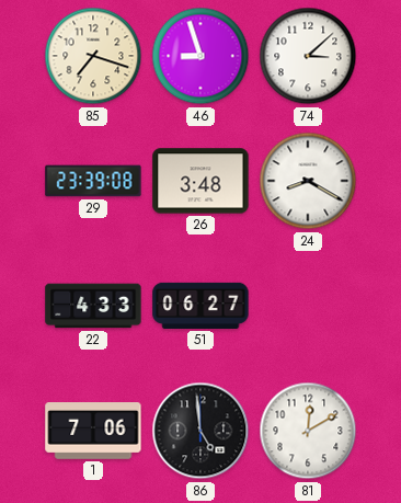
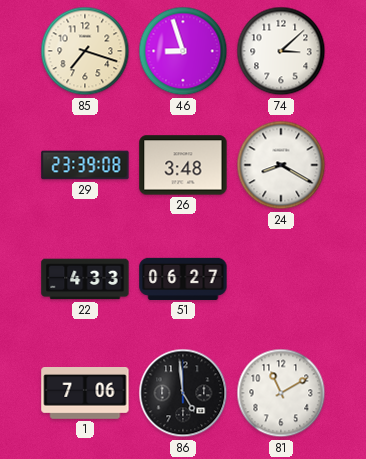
81: 12:10 -> 11:10
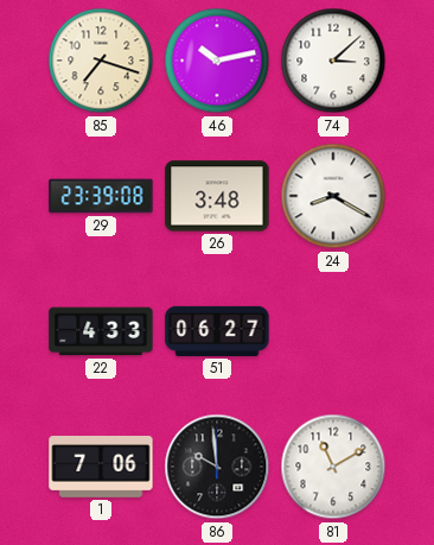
46: 8:57 -> 10:13
86: 4:59 -> 9:59
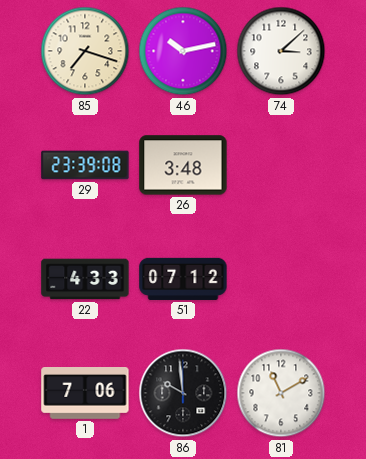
24: 8:20 -> none
51: 06:27 -> 07:12
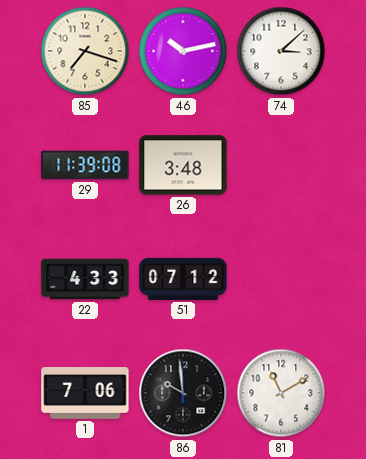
29: 23:39 -> 11:39
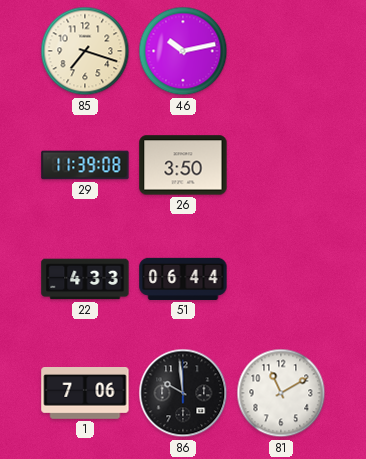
74: 3:08 -> none
26: 3:48 -> 3:50
51: 07:12 -> 06:44
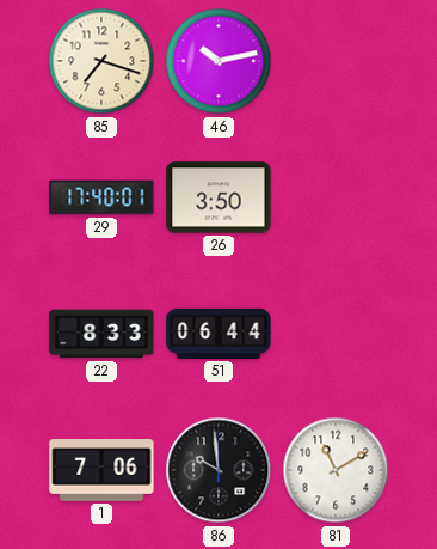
29: 11:39 -> 17:40
22: 4:33 -> 8:33
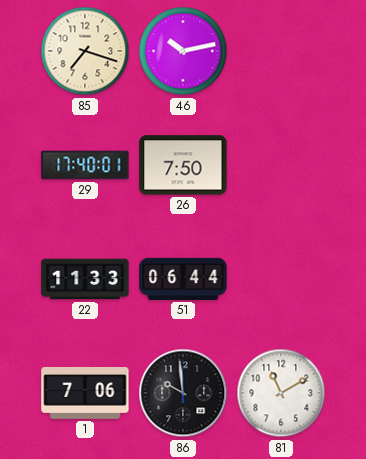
26: 3:50 -> 7:50
22: 8:33 -> 11:33
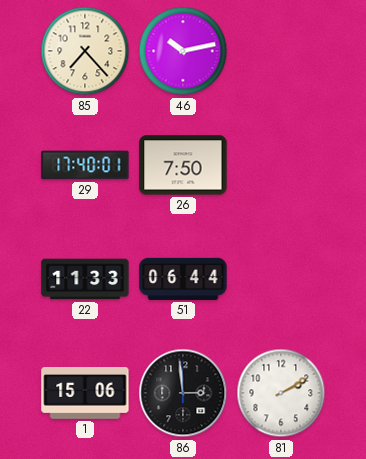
85: 7:18 -> 7:23
1: 7:06 -> 15:06
86: 9:59 -> 2:59
81: 11:10 -> 2:10
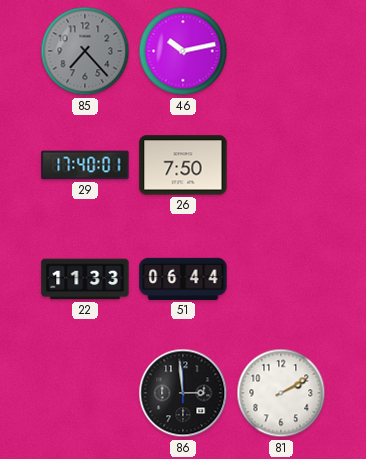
85 dial: cream -> grey
1: 15:06 -> none
